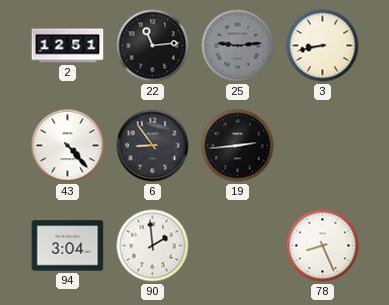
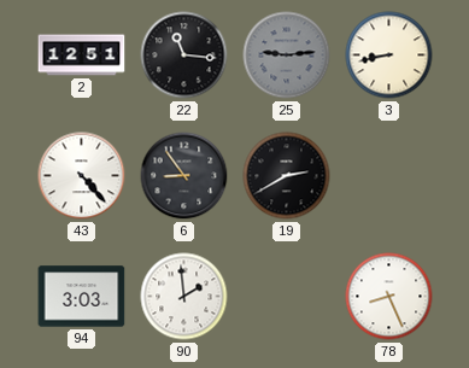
22: 11:14 -> 11:16
19: 2:44 -> 2:40
94: 3:04 -> 3:03
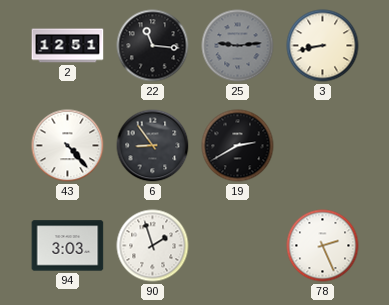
90: 1:59 -> 1:57
78: 8:26 -> 2:26
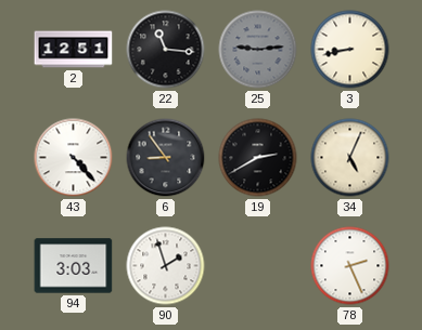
34: none -> 5:04
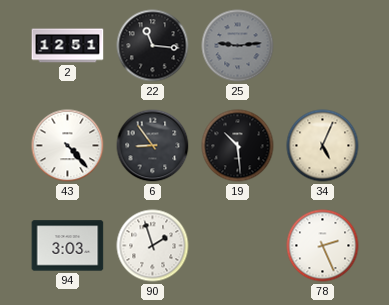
3: 8:43 -> none
19: 2:40 -> 10:29
